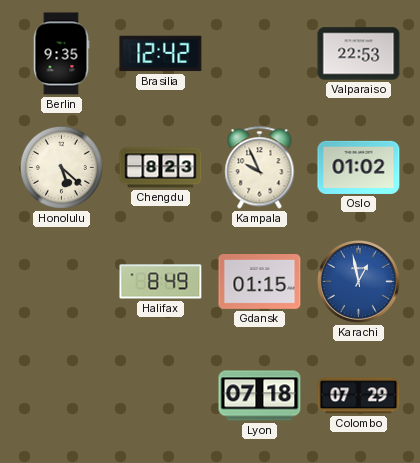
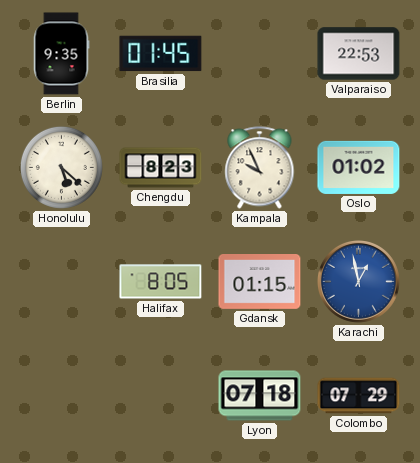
Brasilia: 12:42 -> 01:45
Halifax: 8:49 -> 8:05
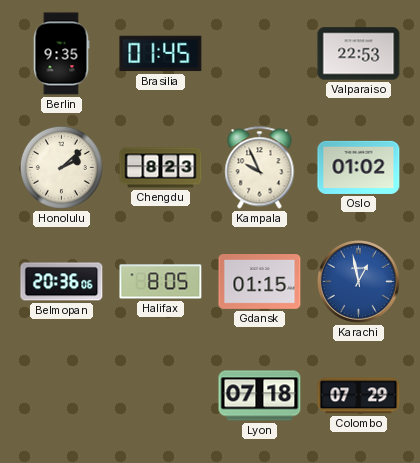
Honolulu: 5:22 -> 2:08
Belmopan: none -> 20:36
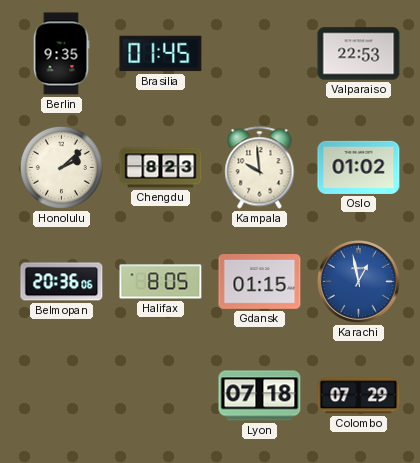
Kampala: 9:56 -> 9:59
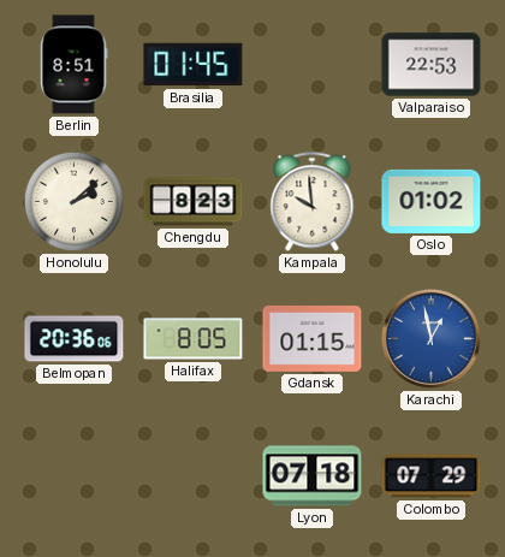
Berlin: 9:35 -> 8:51
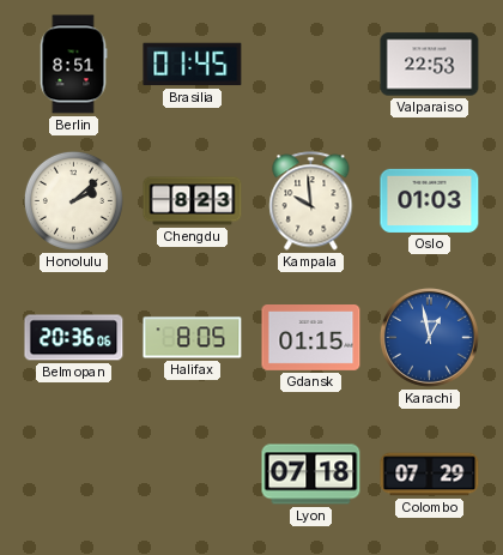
Oslo: 01:02 -> 01:03
